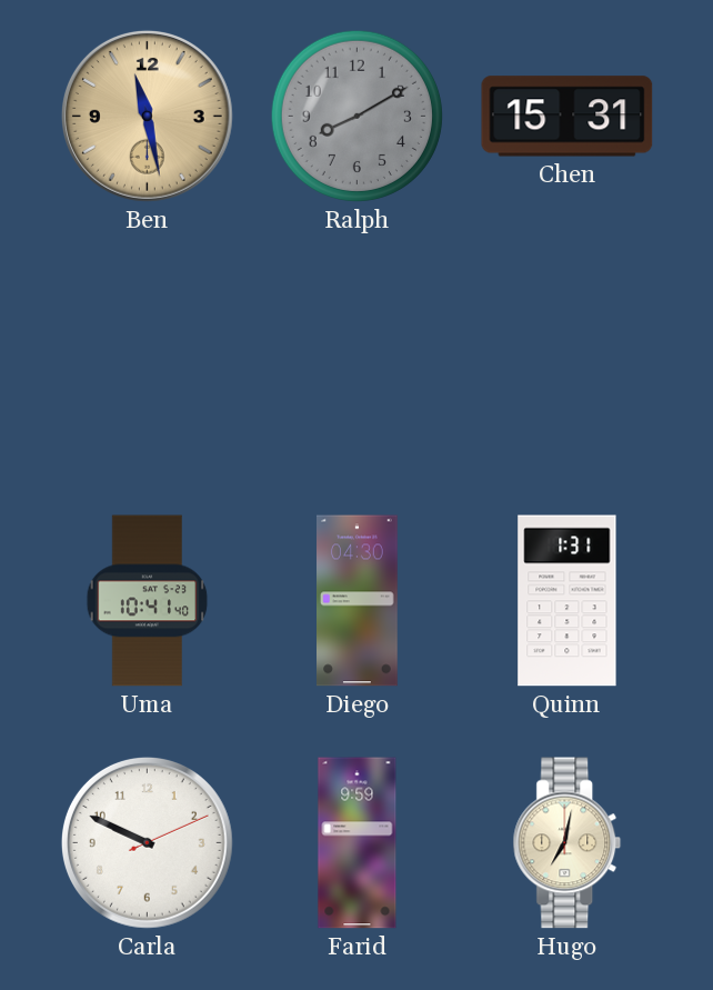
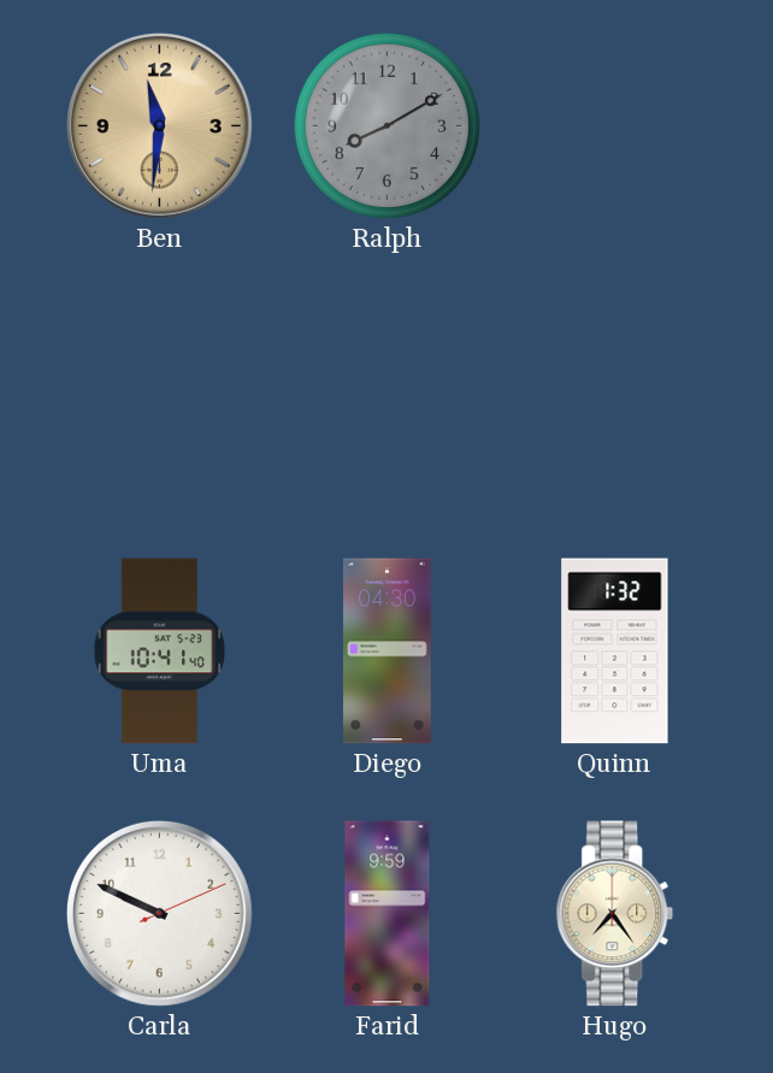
Ben: 11:28 -> 11:31
Chen: 15:31 -> none
Quinn: 1:31 -> 1:32
Hugo: 7:02 -> 7:24
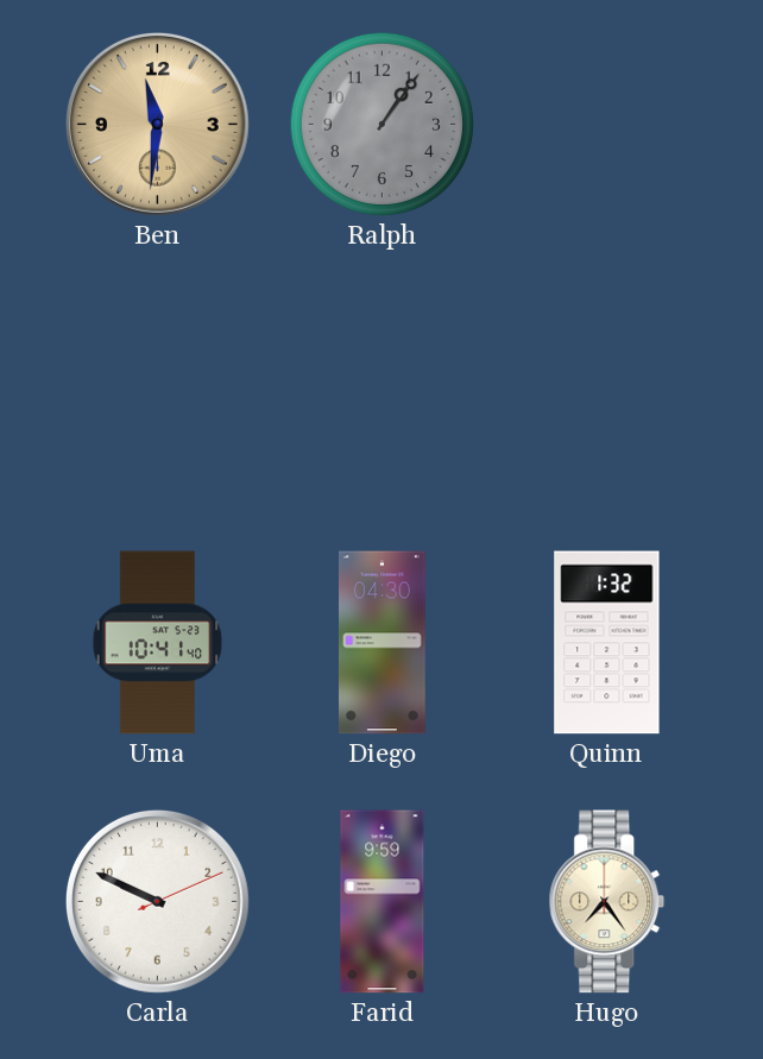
Ralph: 8:10 -> 1:06
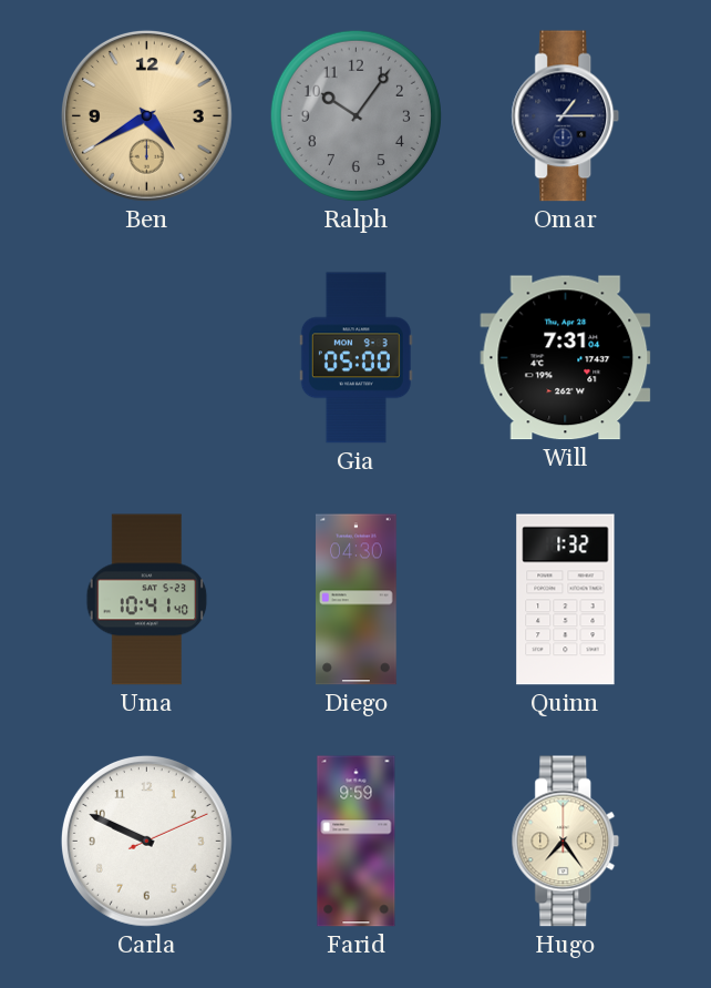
Ben: 11:31 -> 4:40
Ralph: 1:06 -> 10:06
Omar: none -> 1:15
Gia: none -> 05:00
Will: none -> 7:31
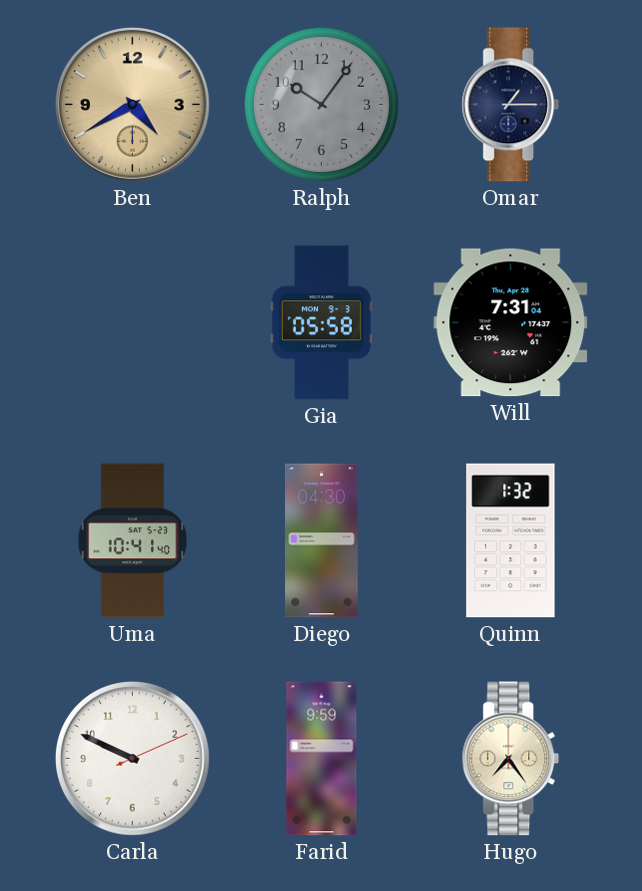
Gia: 05:00 -> 05:58
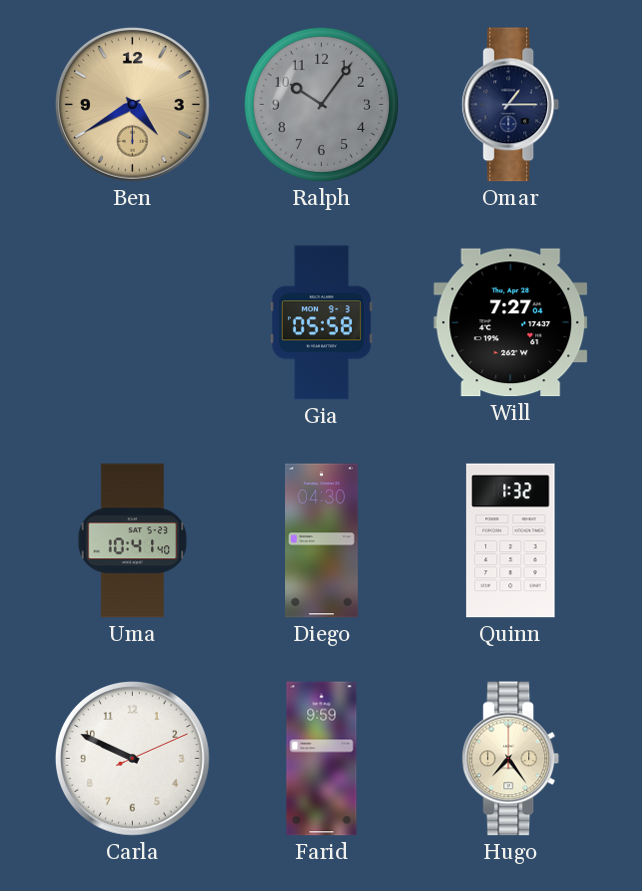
Will: 7:31 -> 7:27
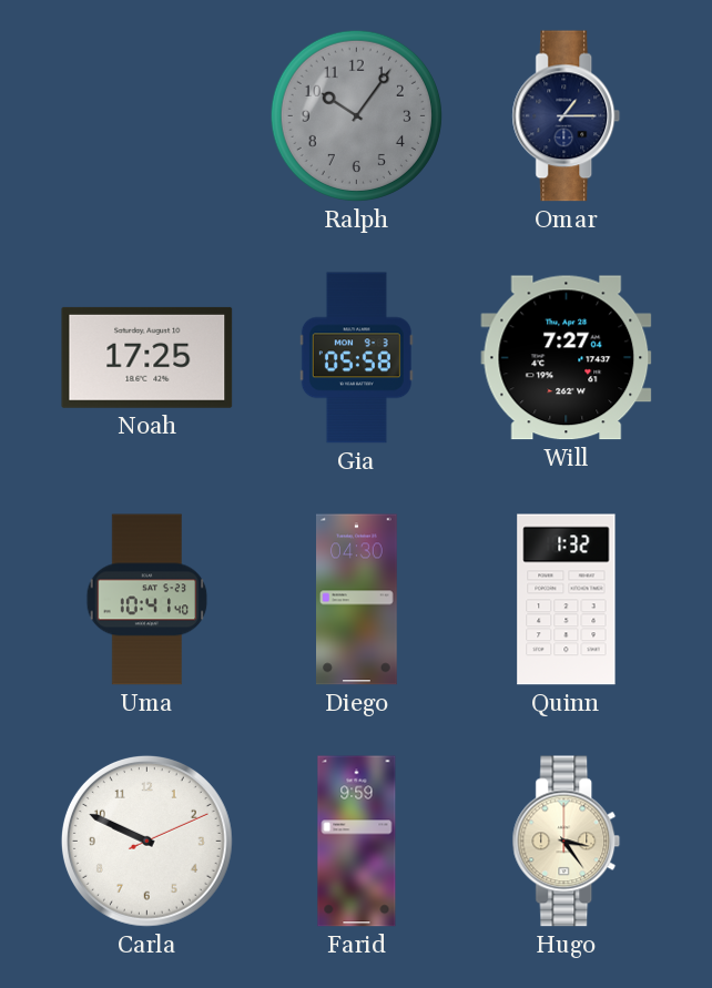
Ben: 4:40 -> none
Noah: none -> 17:25
Hugo: 7:24 -> 3:24
